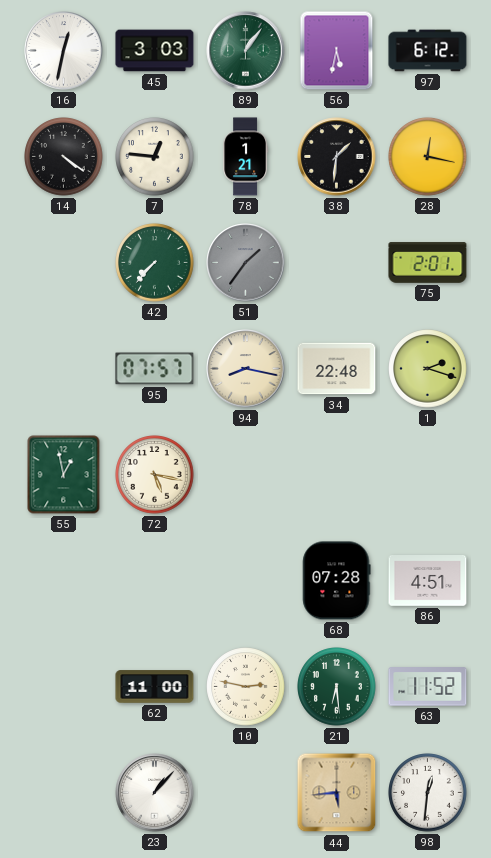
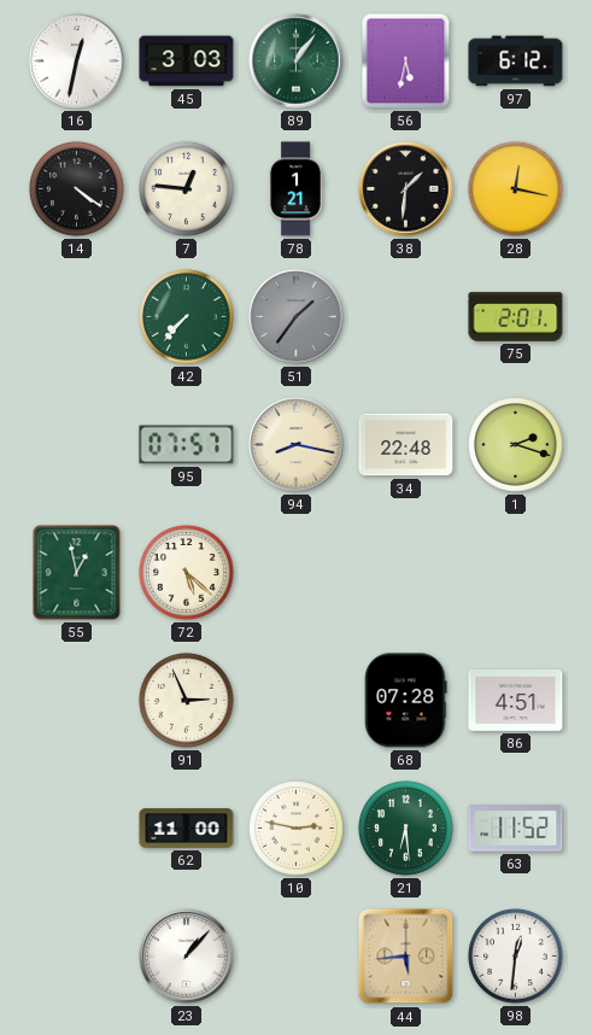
72: 5:17 -> 5:22
91: none -> 2:56
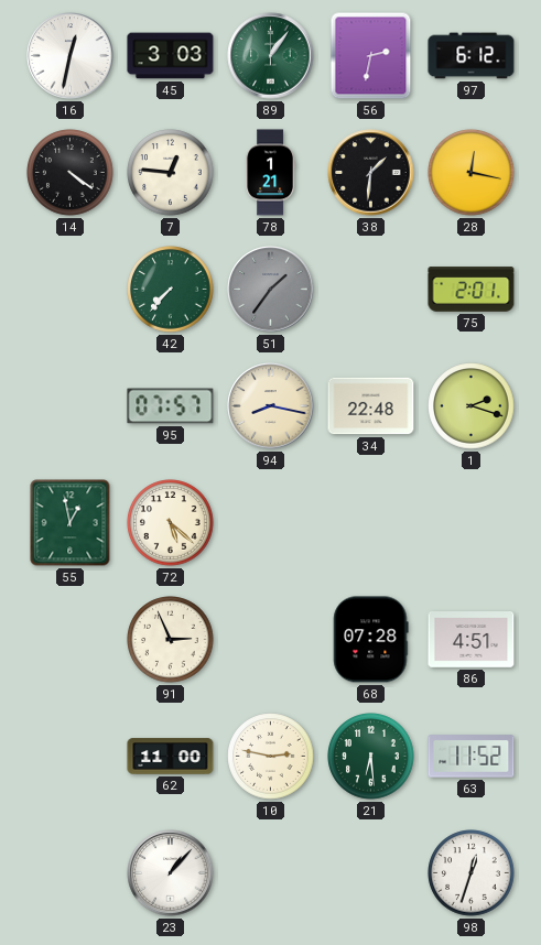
56: 5:32 -> 2:32
44: 5:44 -> none
98: 12:31 -> 12:33
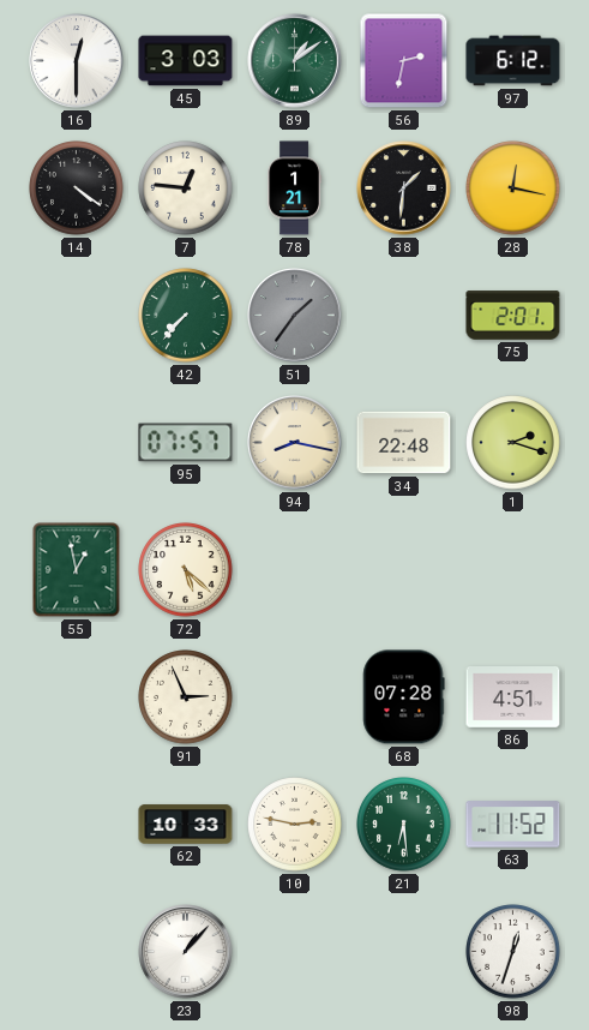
16: 12:32 -> 12:30
89: 1:06 -> 1:09
62: 11:00 -> 10:33
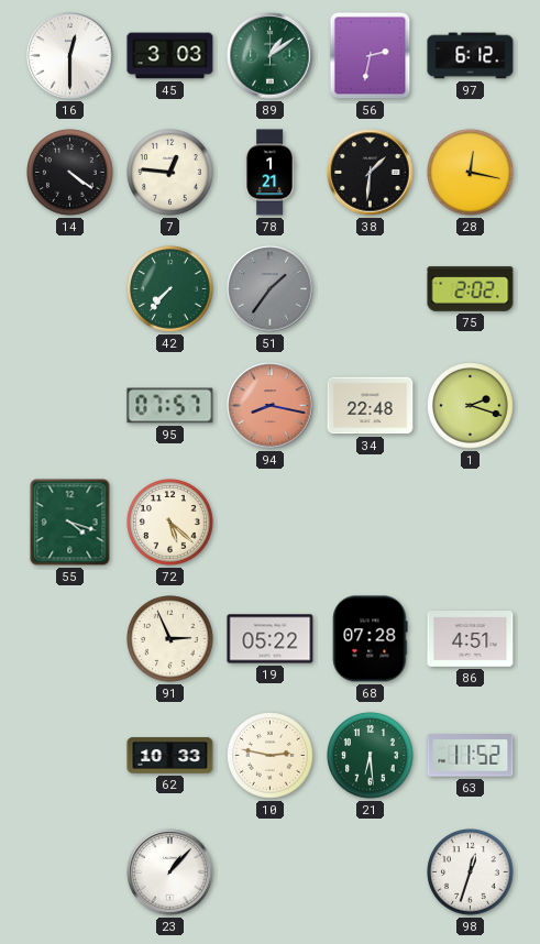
75: 2:01 -> 2:02
94 dial: cream -> salmon
55: 12:58 -> 4:18
19: none -> 05:22
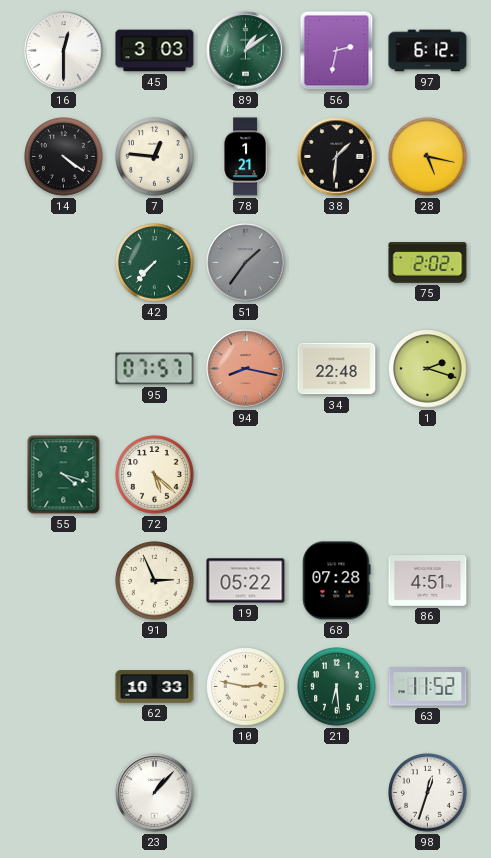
28: 12:17 -> 5:17
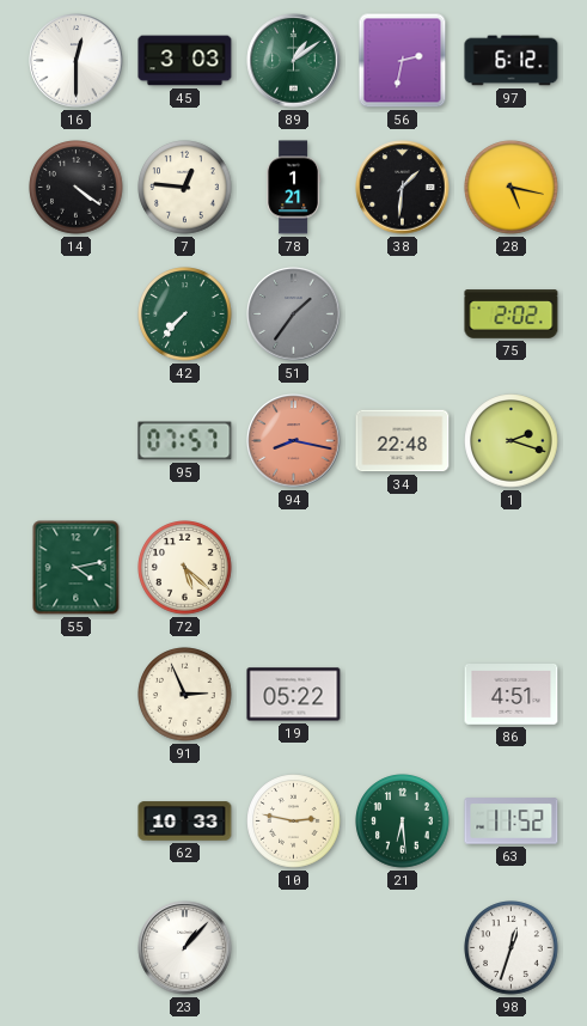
55: 4:18 -> 4:13
68: 07:28 -> none
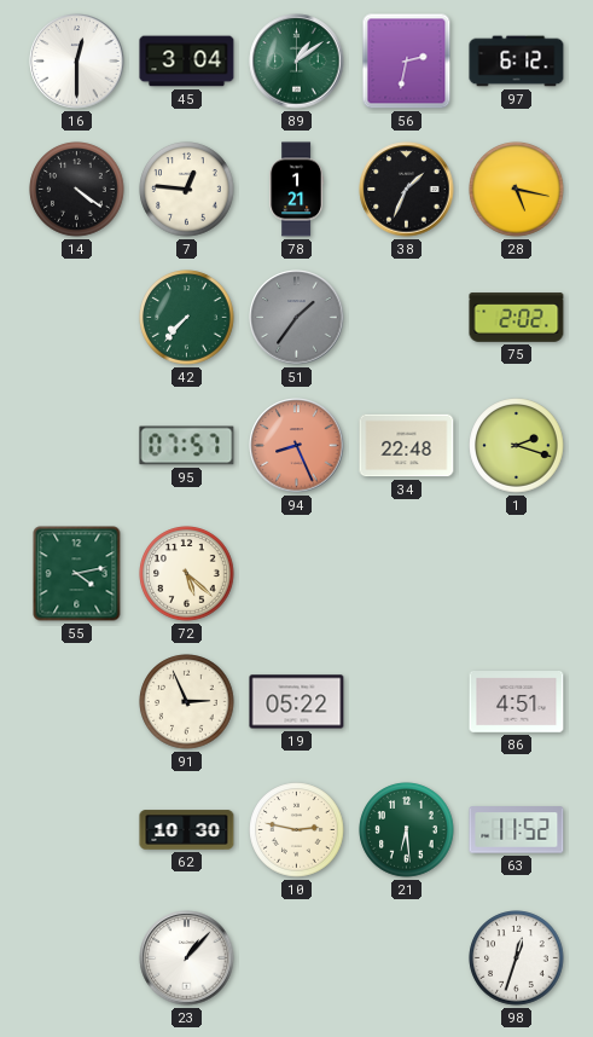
45: 3:03 -> 3:04
38: 1:31 -> 1:34
94: 8:17 -> 8:26
62: 10:33 -> 10:30
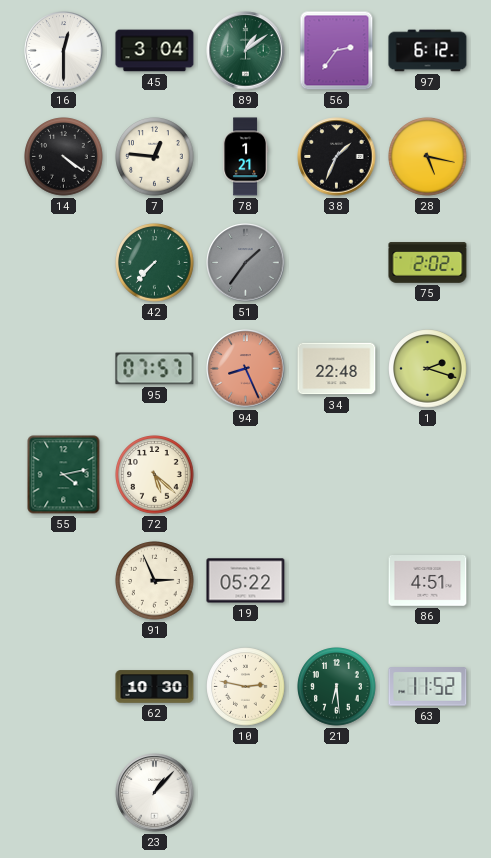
56: 2:32 -> 2:36
98: 12:33 -> none
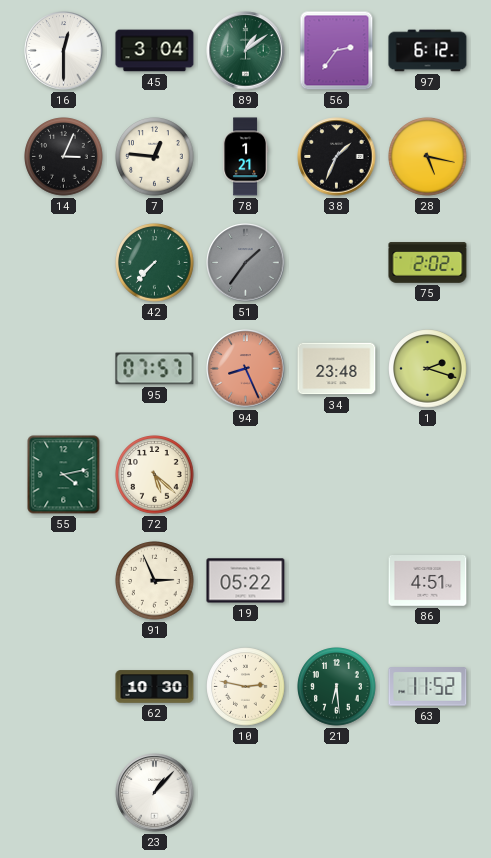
14: 4:21 -> 3:04
34: 22:48 -> 23:48
